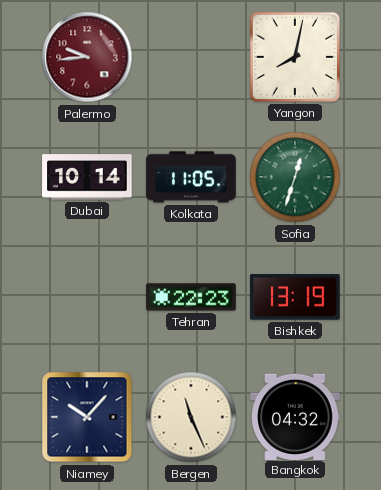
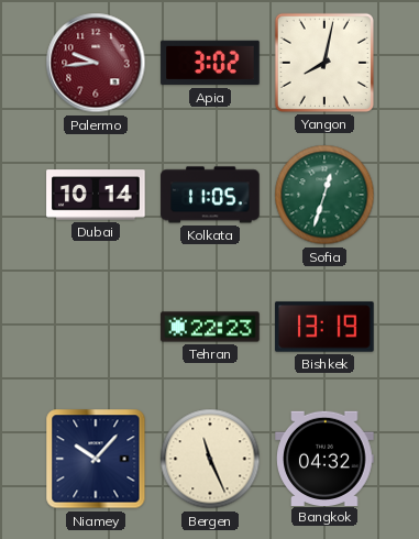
Apia: none -> 3:02
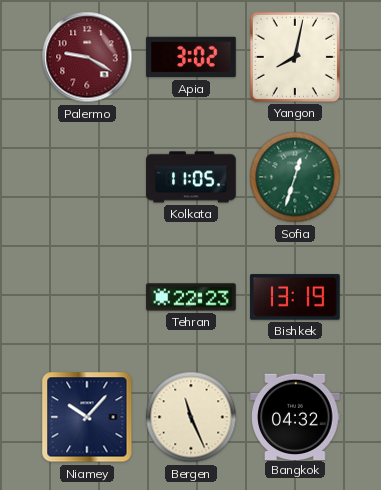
Palermo: 9:44 -> 9:20
Dubai: 10:14 -> none
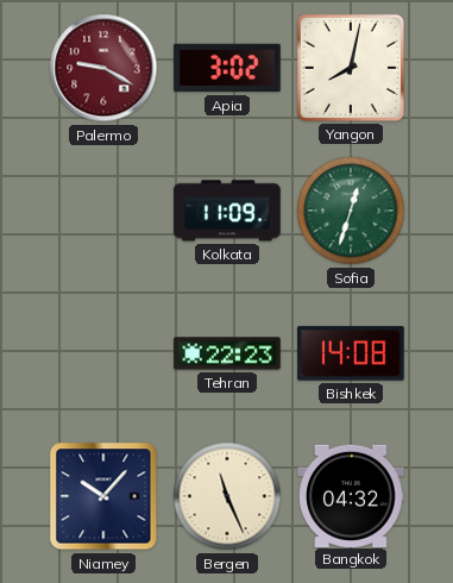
Kolkata: 11:05 -> 11:09
Bishkek: 13:19 -> 14:08
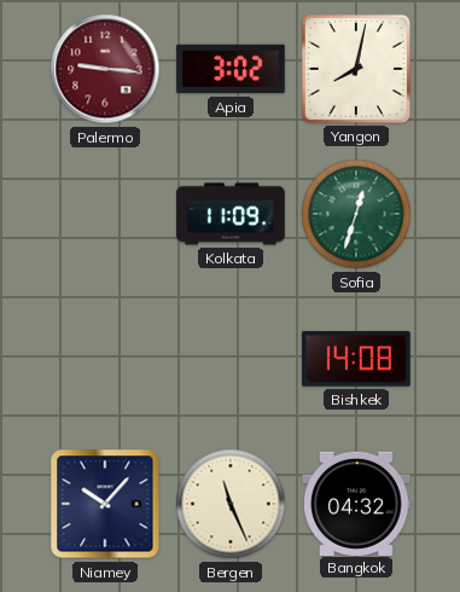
Palermo: 9:20 -> 9:16
Tehran: 22:23 -> none
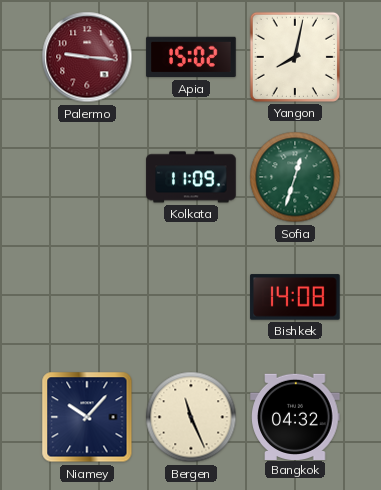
Apia: 3:02 -> 15:02
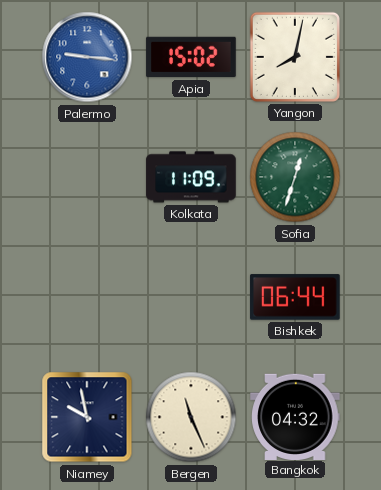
Palermo dial: burgundy -> blue
Bishkek: 14:08 -> 06:44
Niamey: 10:07 -> 9:58
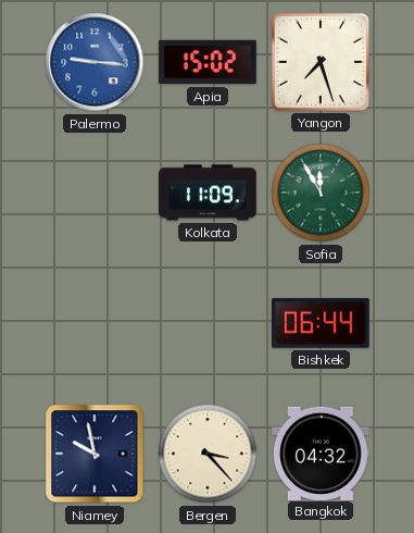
Yangon: 8:02 -> 7:27
Sofia: 12:33 -> 11:55
Bergen: 11:26 -> 3:23
